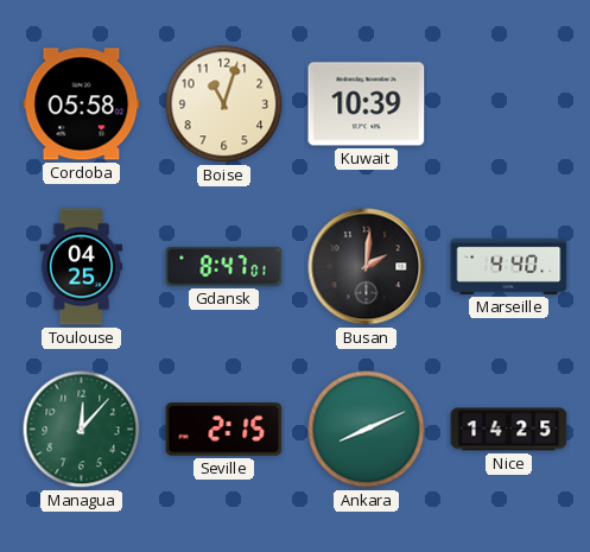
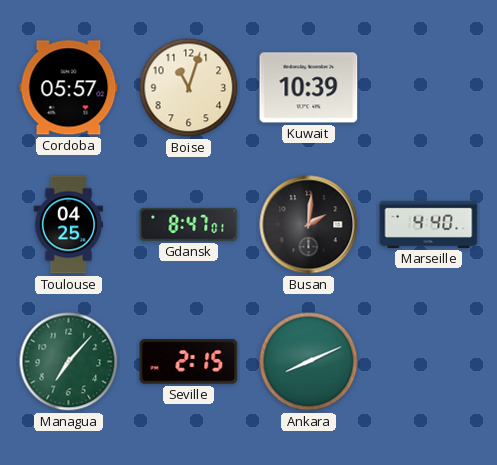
Cordoba: 05:58 -> 05:57
Managua: 12:07 -> 7:07
Nice: 14:25 -> none
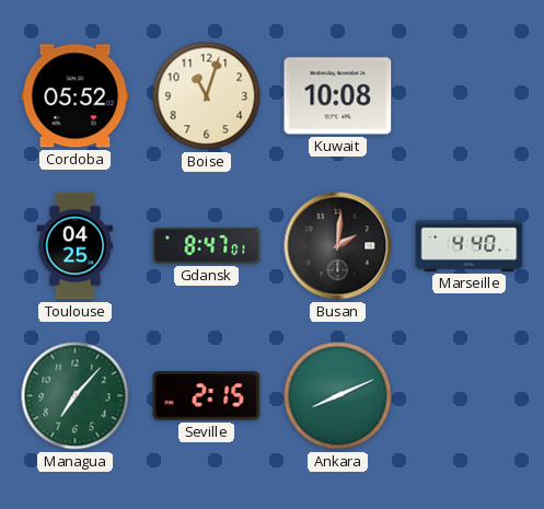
Cordoba: 05:57 -> 05:52
Kuwait: 10:39 -> 10:08
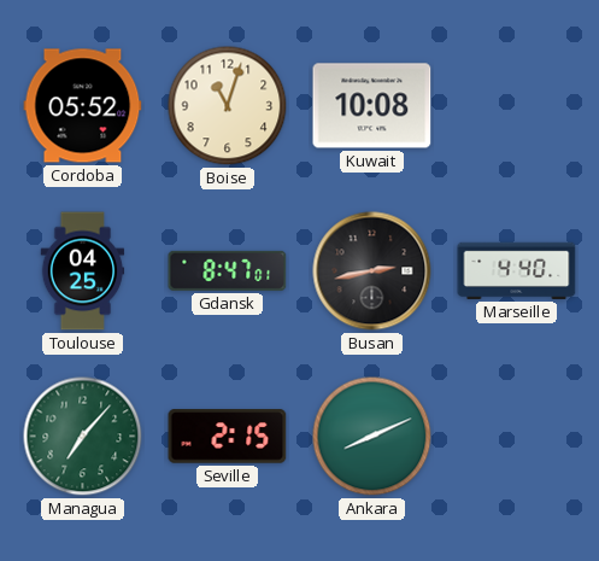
Busan: 2:01 -> 2:43
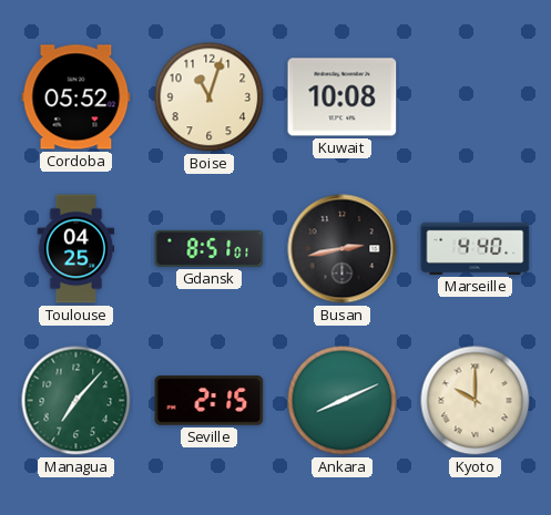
Gdansk: 8:47 -> 8:51
Kyoto: none -> 10:00
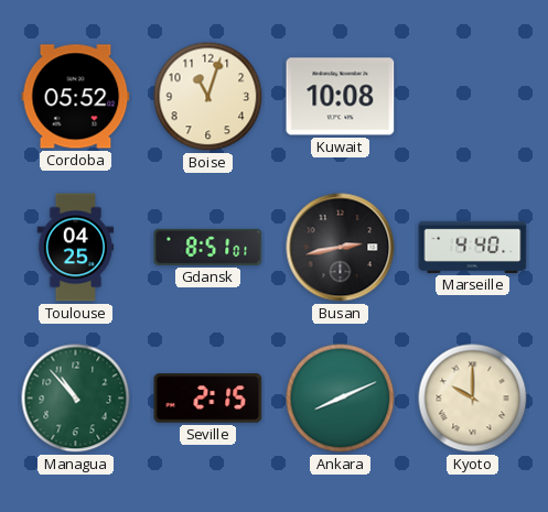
Managua: 7:07 -> 10:53
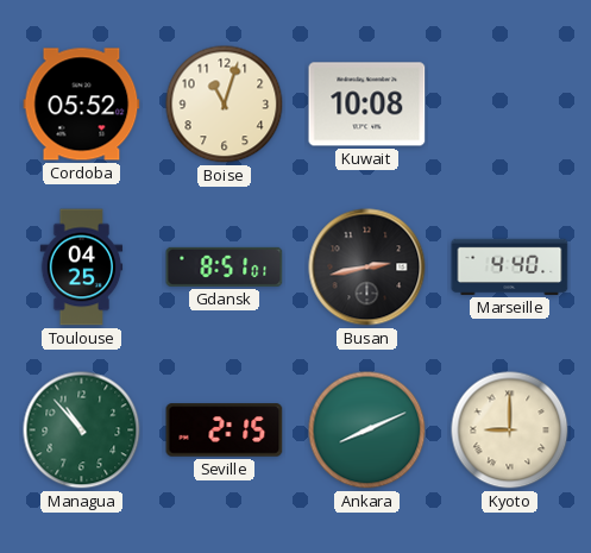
Kyoto: 10:00 -> 9:00
